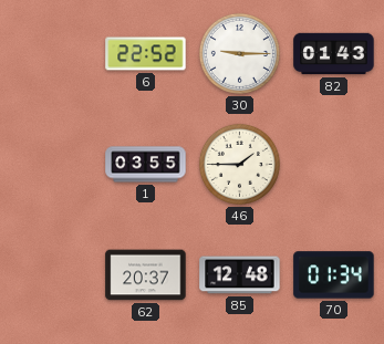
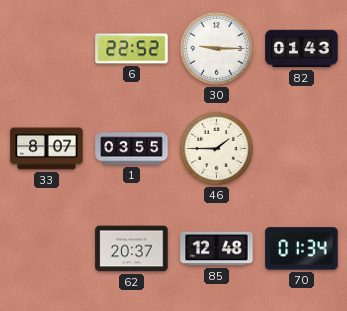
33: none -> 8:07
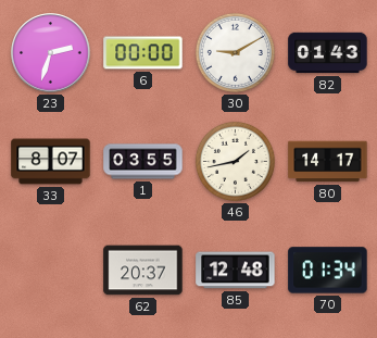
23: none -> 2:33
6: 22:52 -> 00:00
30: 9:15 -> 9:10
46: 1:45 -> 1:43
80: none -> 14:17
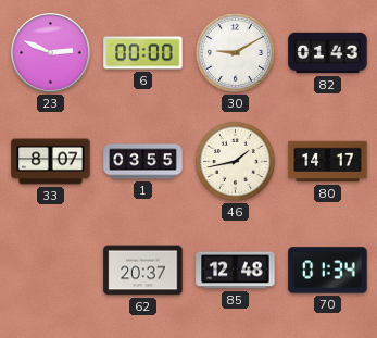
23: 2:33 -> 2:49
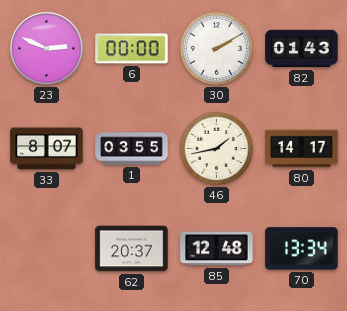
30: 9:10 -> 2:10
70: 01:34 -> 13:34
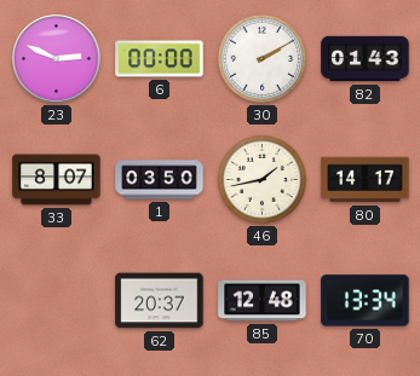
1: 03:55 -> 03:50
